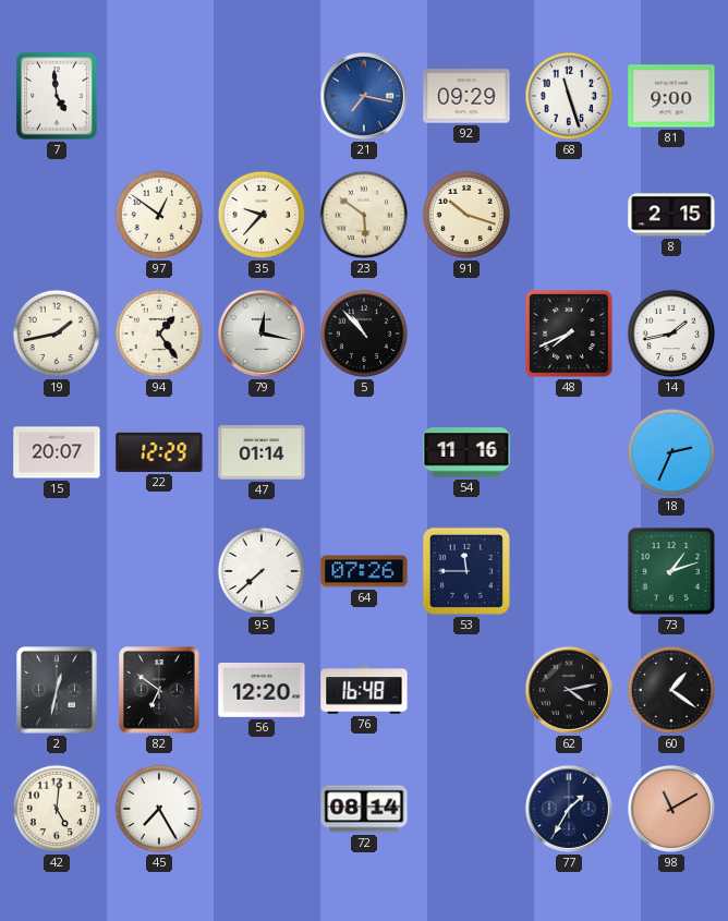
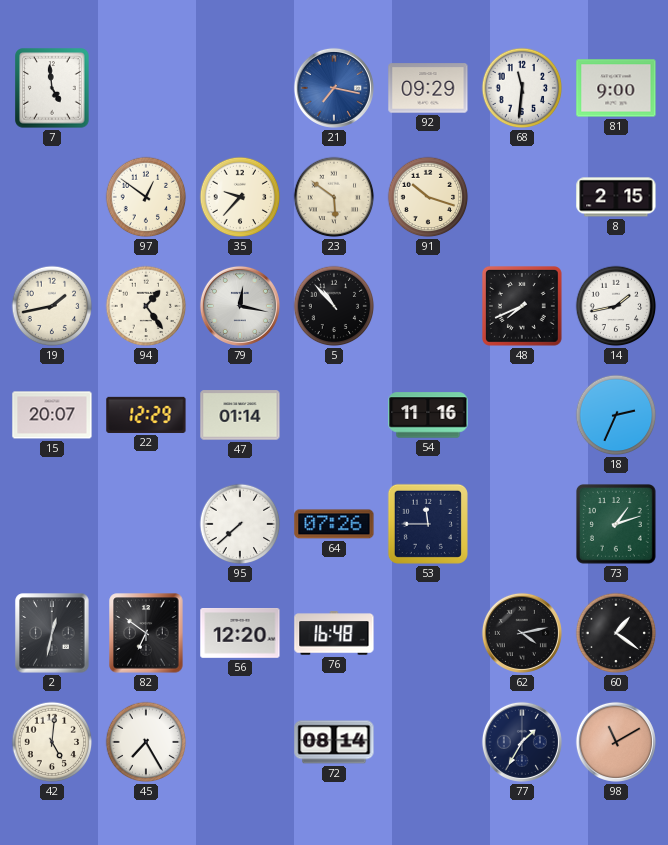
68: 11:27 -> 11:31
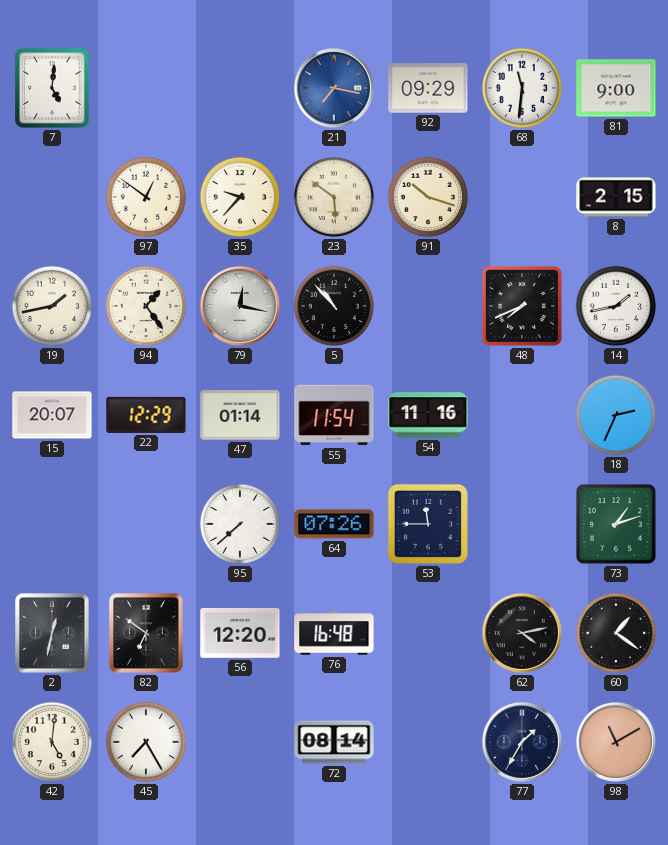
7: 4:59 -> 5:01
55: none -> 11:54
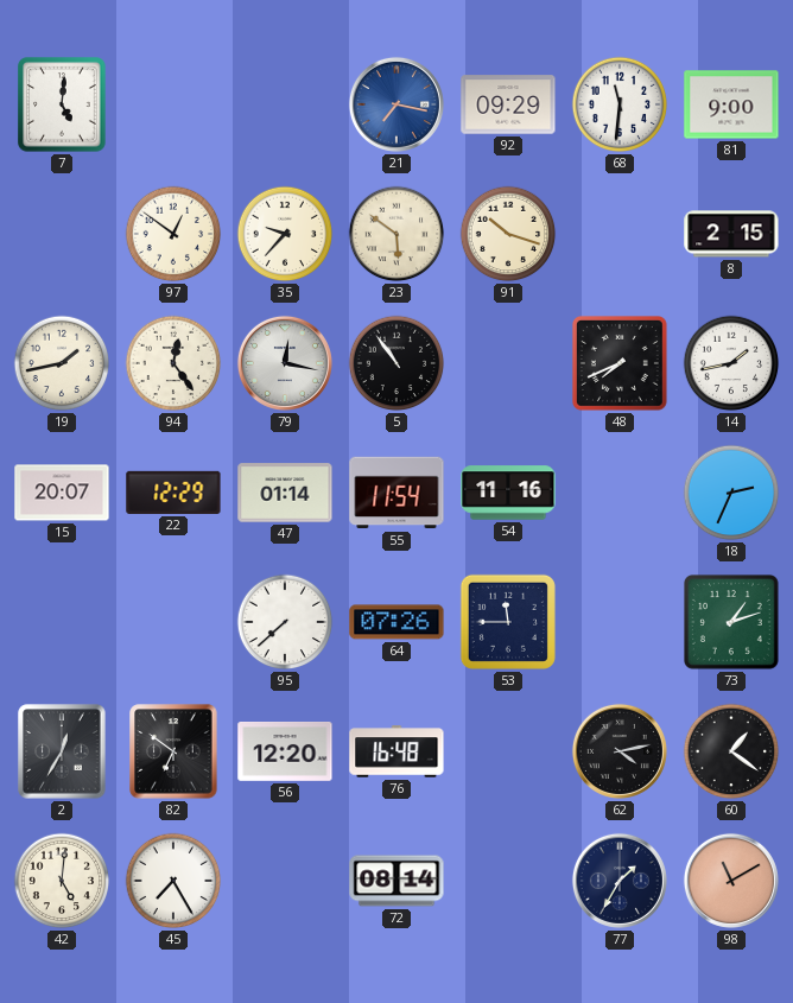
94: 1:24 -> 12:24
5: 10:53 -> 10:54
2: 12:32 -> 12:35
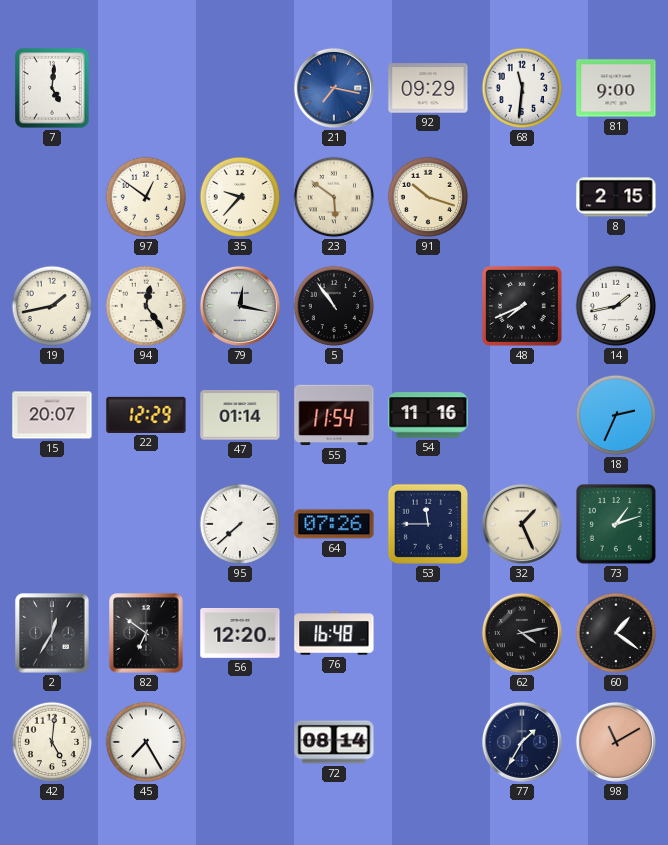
32: none -> 1:26
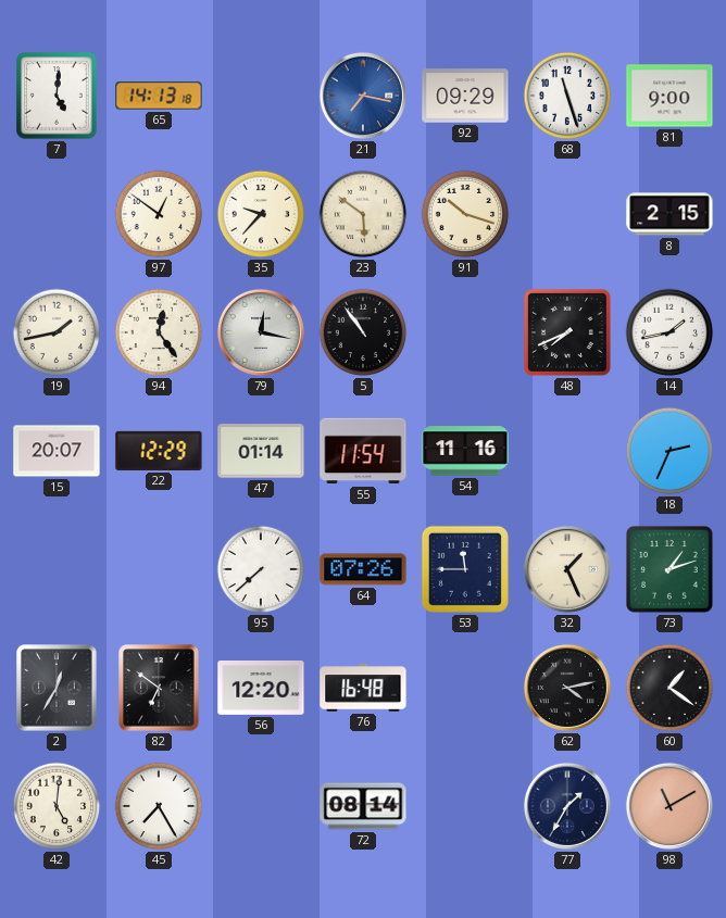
65: none -> 14:13
68: 11:31 -> 11:27
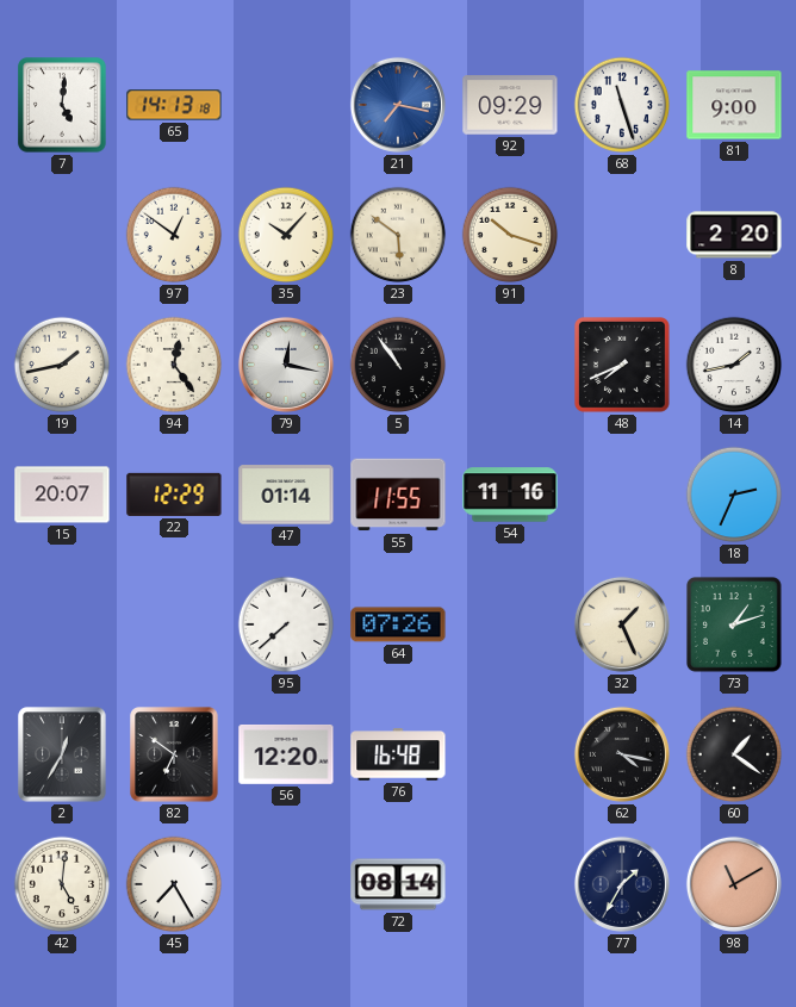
35: 9:37 -> 10:07
8: 2:15 -> 2:20
55: 11:54 -> 11:55
53: 11:45 -> none
62: 4:13 -> 4:17
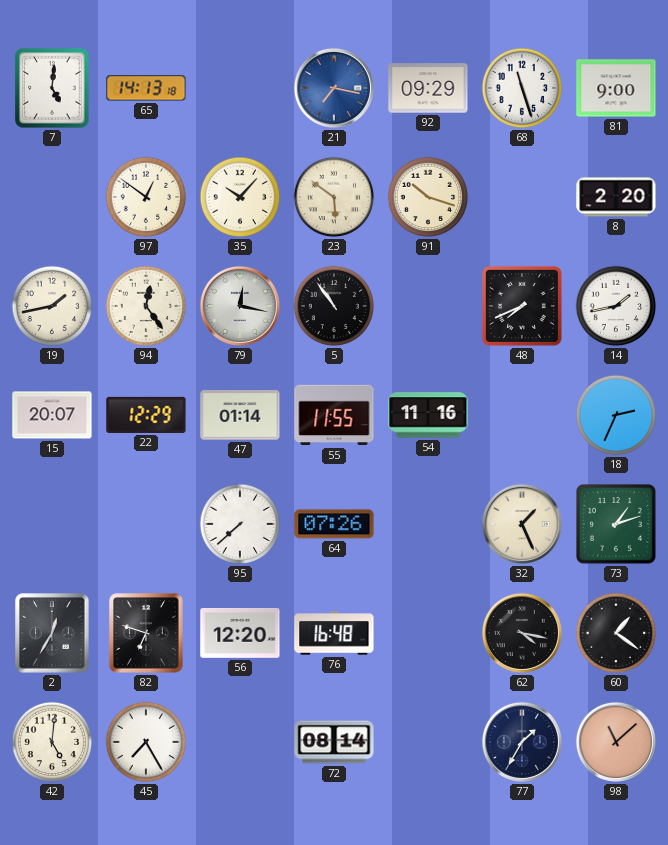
82: 6:51 -> 6:48
98: 11:10 -> 11:08
